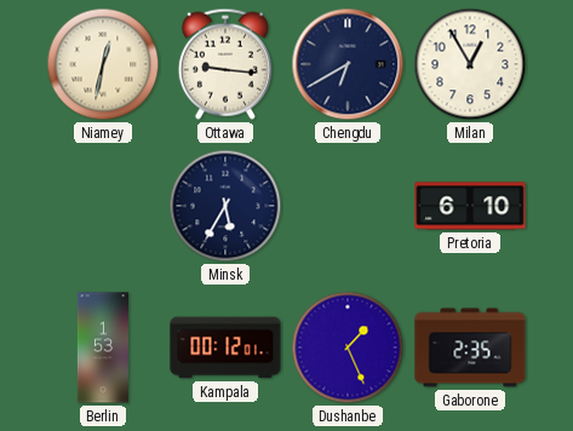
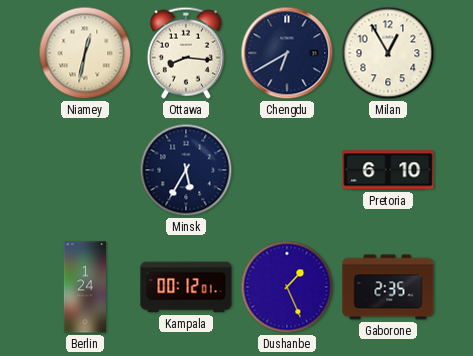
Ottawa: 9:16 -> 8:16
Berlin: 1:53 -> 1:24
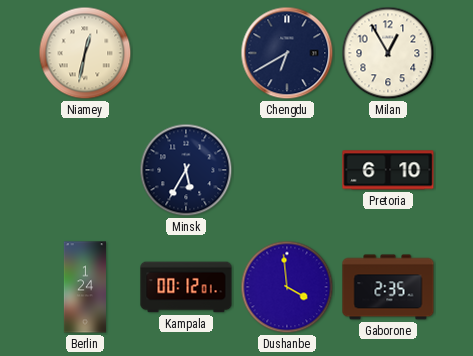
Ottawa: 8:16 -> none
Dushanbe: 1:26 -> 3:59
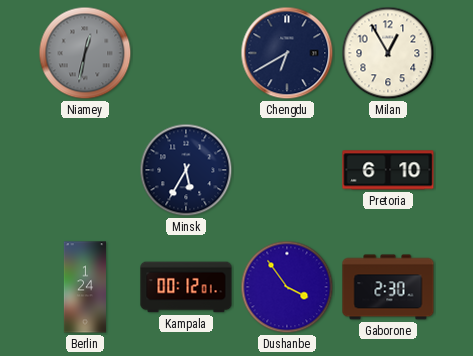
Niamey dial: cream -> grey
Dushanbe: 3:59 -> 3:54
Gaborone: 2:35 -> 2:30
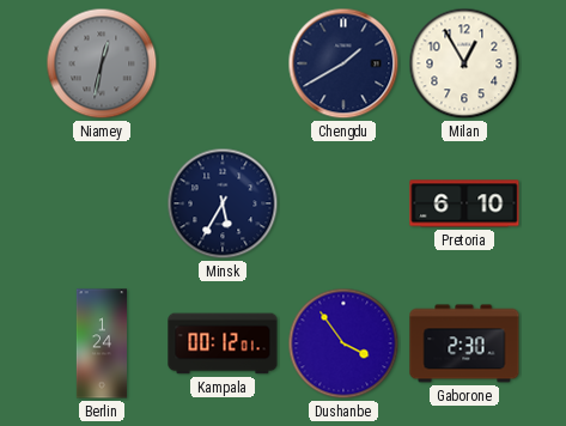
Chengdu: 6:40 -> 1:40
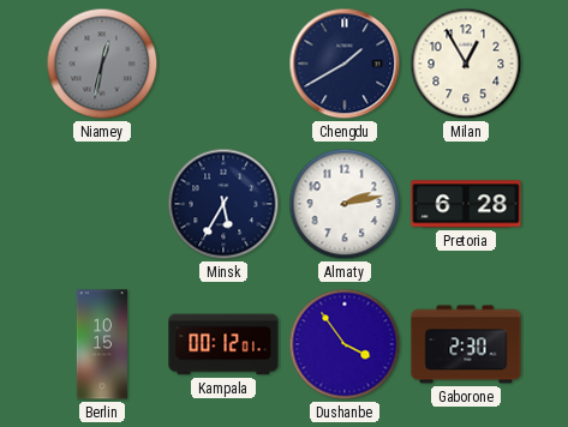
Almaty: none -> 2:13
Pretoria: 6:10 -> 6:28
Berlin: 1:24 -> 10:15
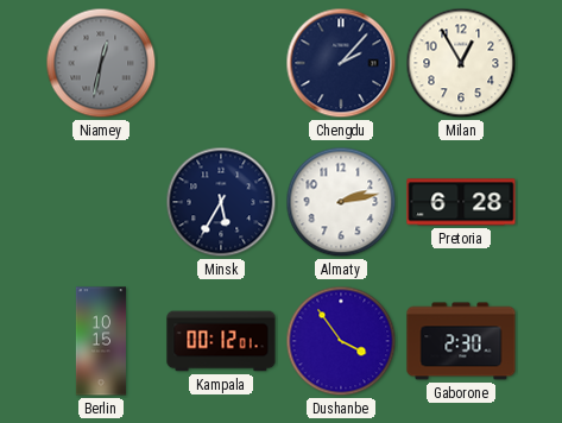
Chengdu: 1:40 -> 2:07
